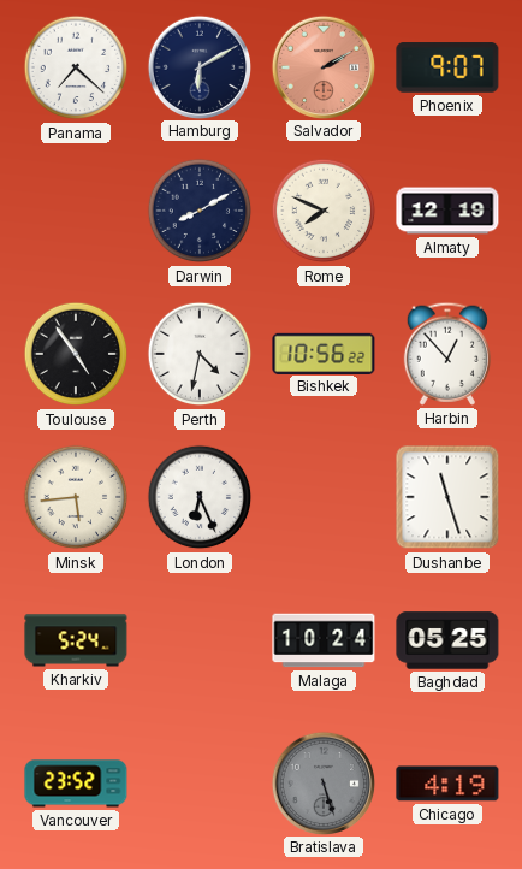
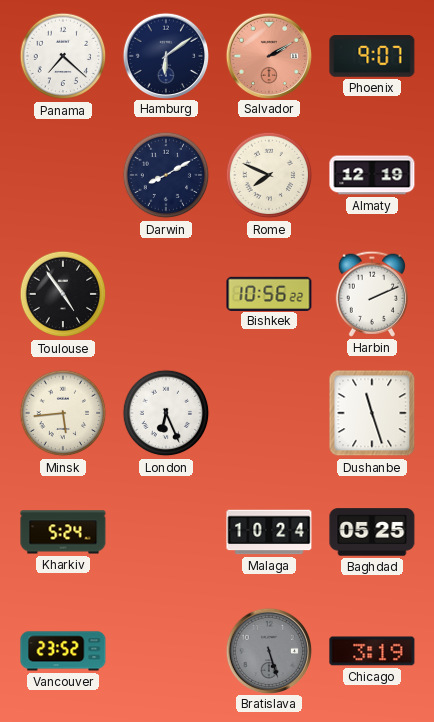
Hamburg: 6:10 -> 6:09
Perth: 4:32 -> none
Harbin: 12:53 -> 2:11
Chicago: 4:19 -> 3:19
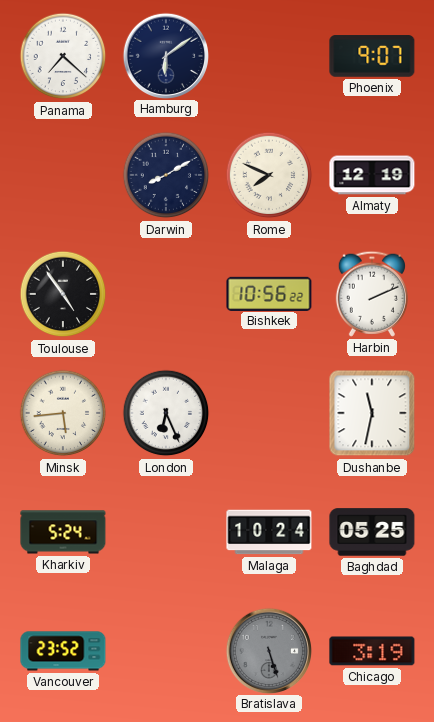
Salvador: 2:10 -> none
Dushanbe: 11:27 -> 11:32
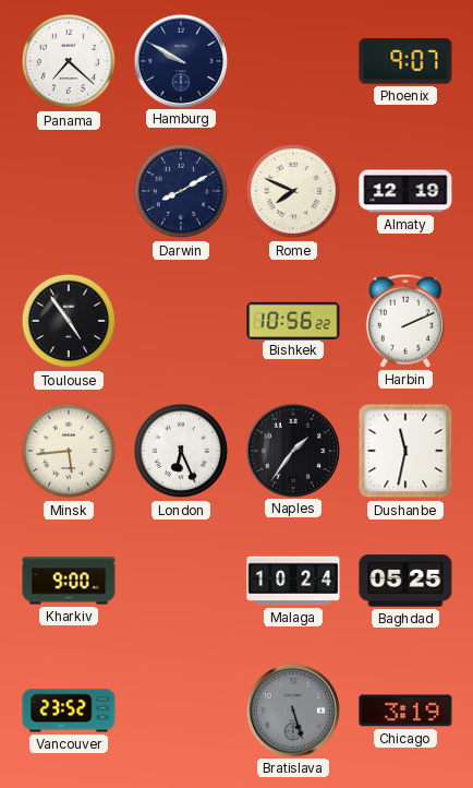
Hamburg: 6:09 -> 9:50
Naples: none -> 1:36
Kharkiv: 5:24 -> 9:00
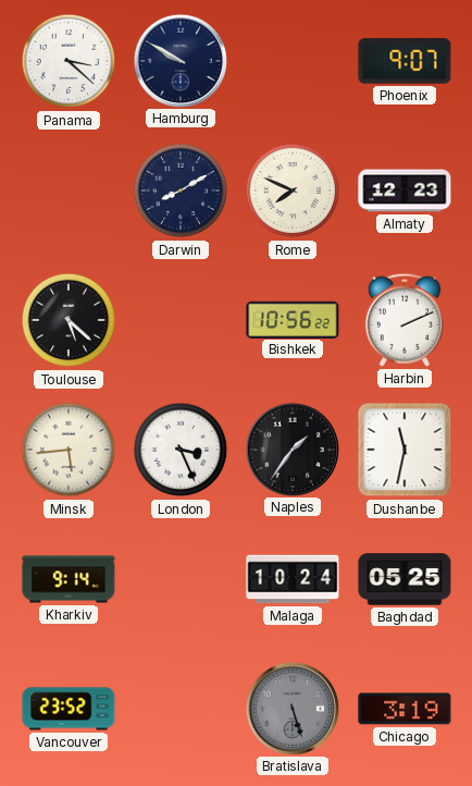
Panama: 7:22 -> 3:22
Almaty: 12:19 -> 12:23
Toulouse: 4:54 -> 5:22
London: 6:26 -> 3:26
Kharkiv: 9:00 -> 9:14
